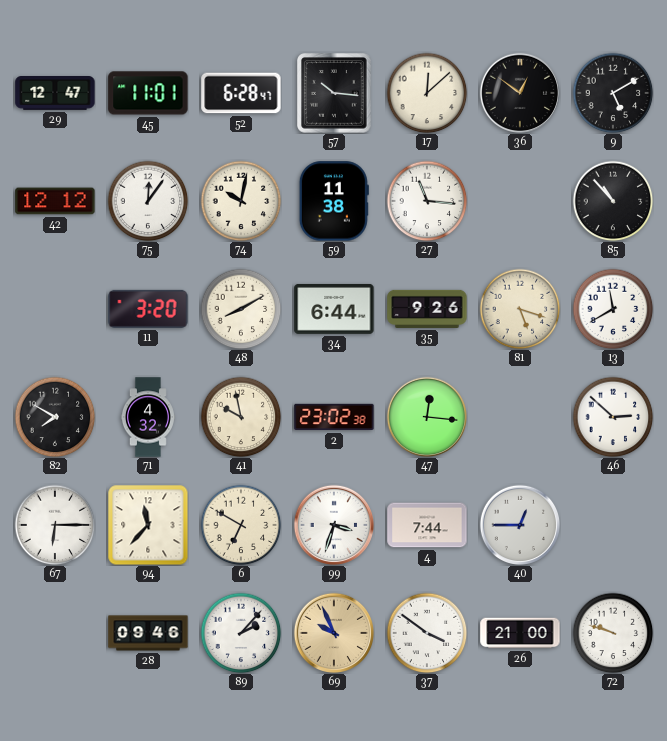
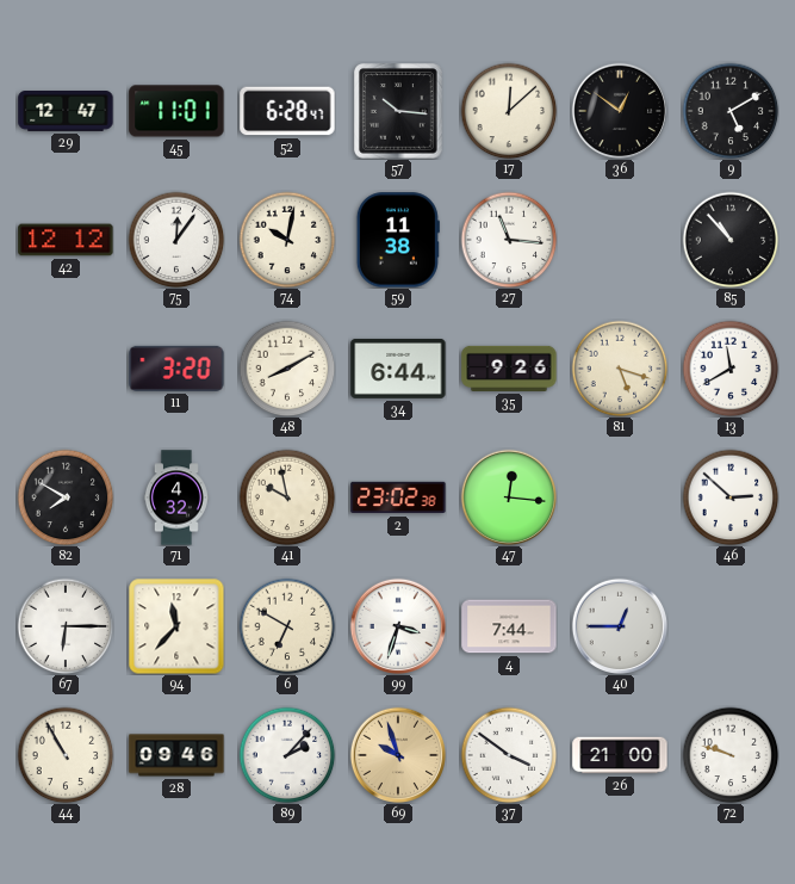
44: none -> 10:55
69: 9:56 -> 9:57
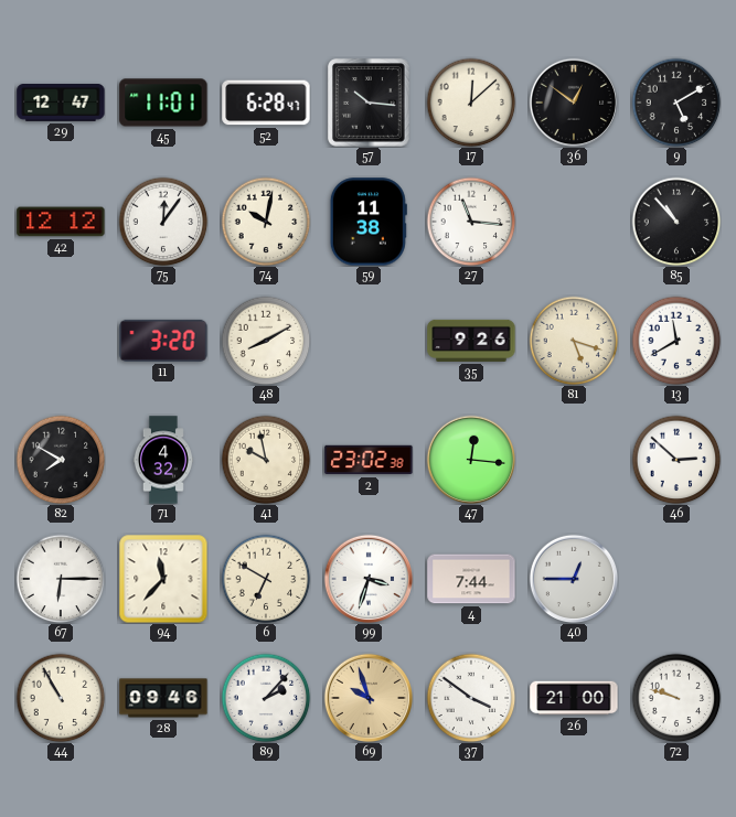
34: 6:44 -> none
